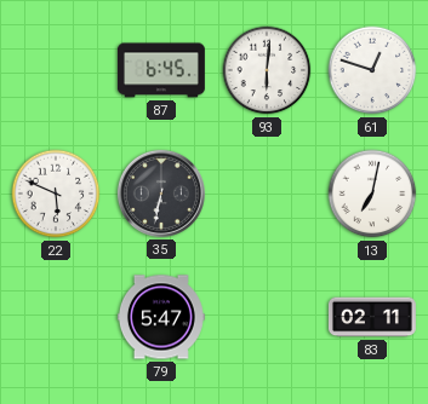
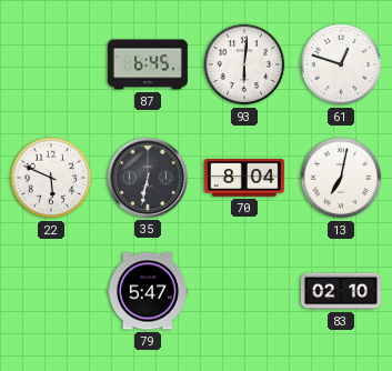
70: none -> 8:04
83: 02:11 -> 02:10
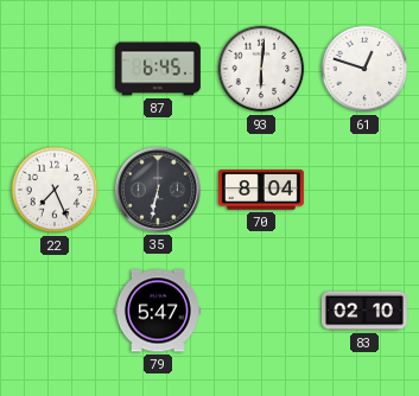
22: 5:49 -> 7:26
13: 7:02 -> none
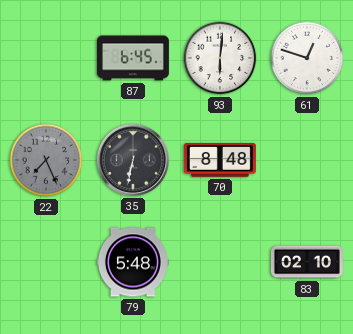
22 dial: white -> grey
70: 8:04 -> 8:48
79: 5:47 -> 5:48
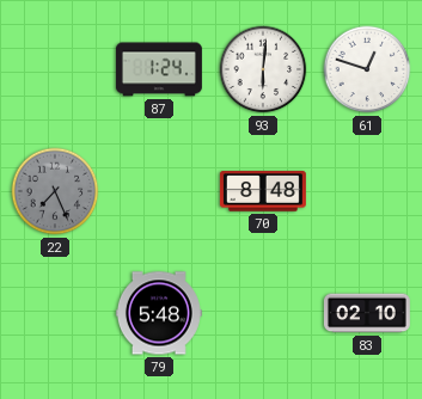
87: 6:45 -> 1:24
35: 6:32 -> none
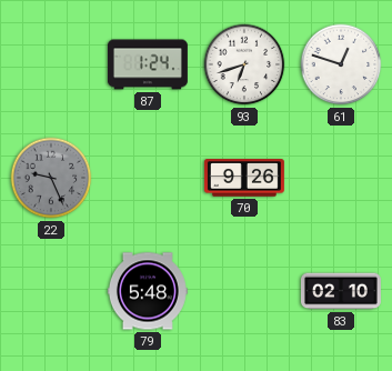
93: 6:01 -> 6:42
22: 7:26 -> 9:26
70: 8:48 -> 9:26
